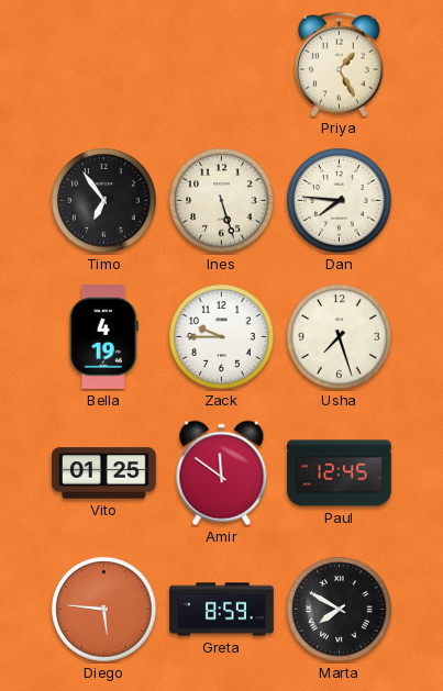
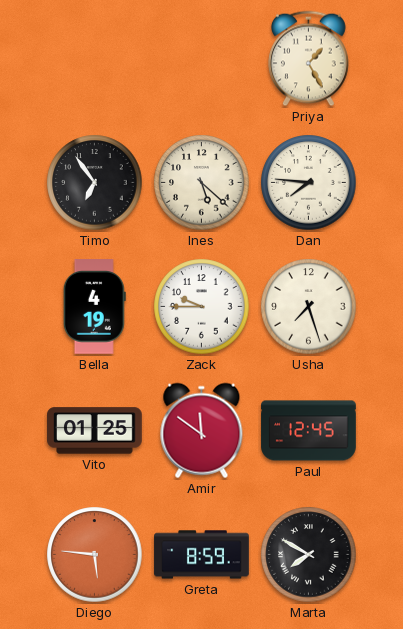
Ines: 5:27 -> 5:22
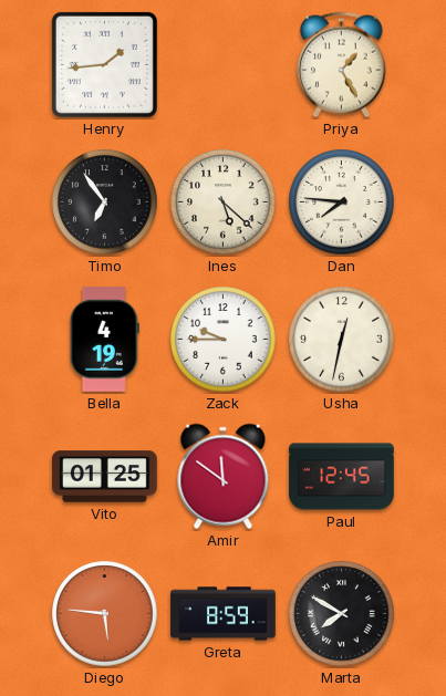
Henry: none -> 1:44
Usha: 7:27 -> 12:32
